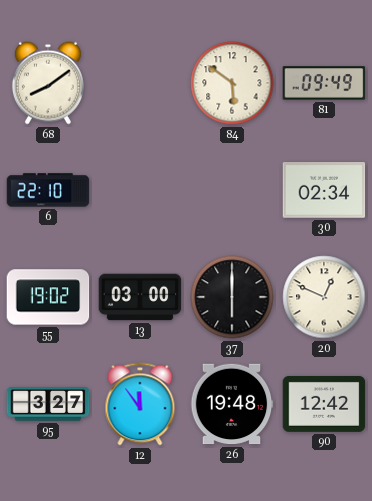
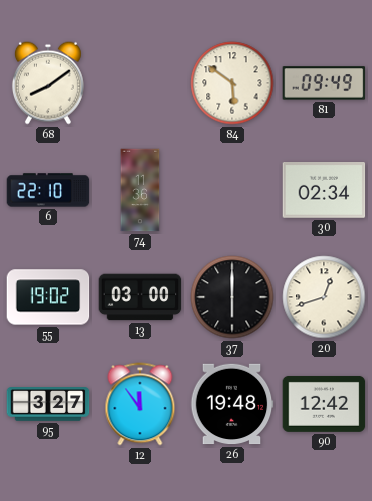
74: none -> 11:36
20: 12:49 -> 12:42
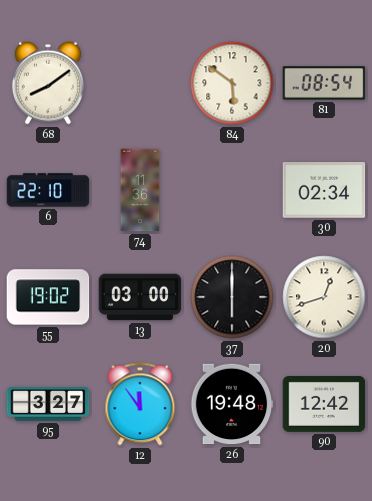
81: 09:49 -> 08:54
